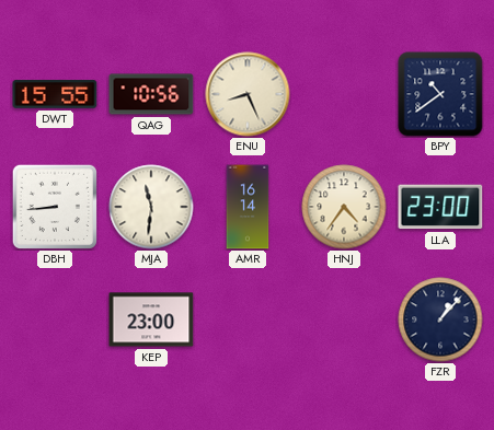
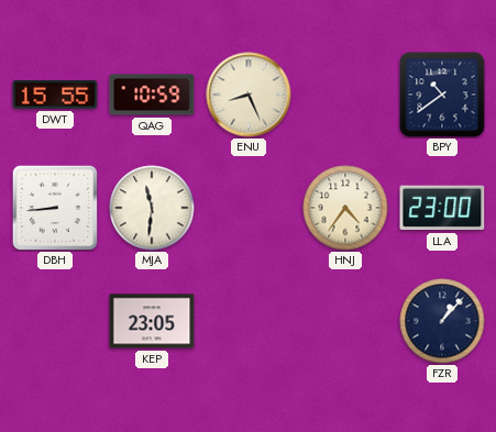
QAG: 10:56 -> 10:59
AMR: 16:14 -> none
KEP: 23:00 -> 23:05
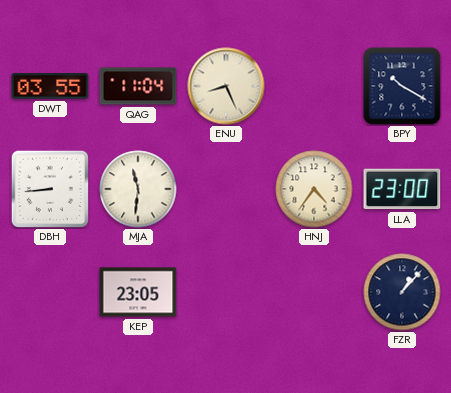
DWT: 15:55 -> 03:55
QAG: 10:59 -> 11:04
BPY: 10:39 -> 10:20
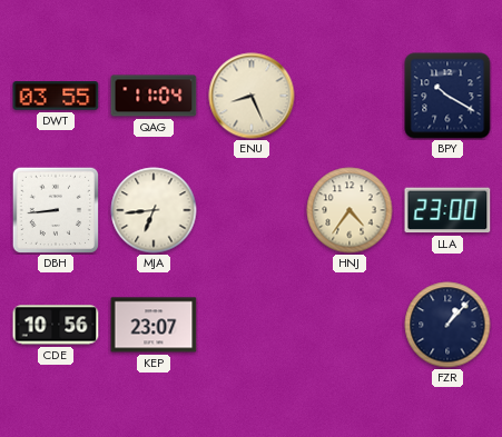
MJA: 11:31 -> 6:44
CDE: none -> 10:56
KEP: 23:05 -> 23:07
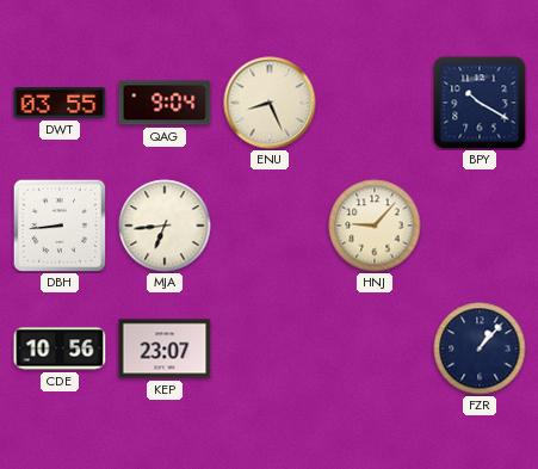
QAG: 11:04 -> 9:04
HNJ: 4:36 -> 9:07
LLA: 23:00 -> none
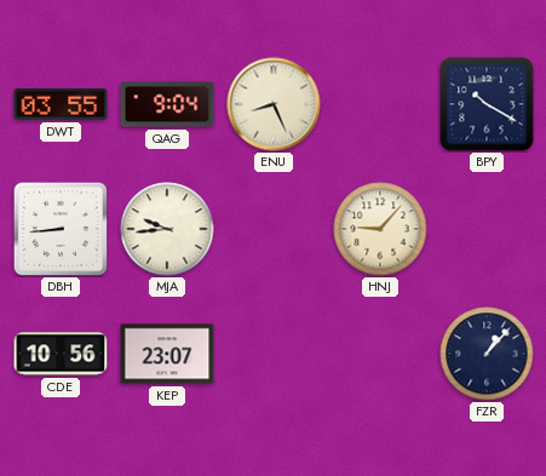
MJA: 6:44 -> 9:44
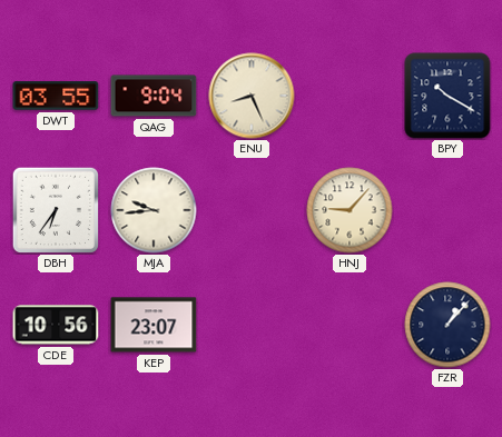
DBH: 8:44 -> 6:36
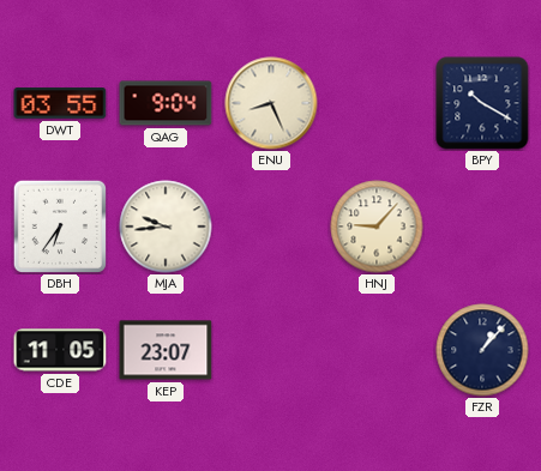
CDE: 10:56 -> 11:05
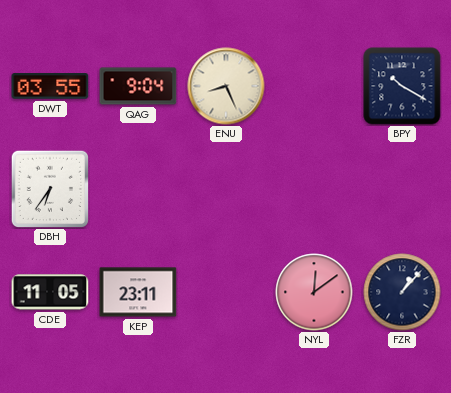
MJA: 9:44 -> none
HNJ: 9:07 -> none
KEP: 23:07 -> 23:11
NYL: none -> 12:09
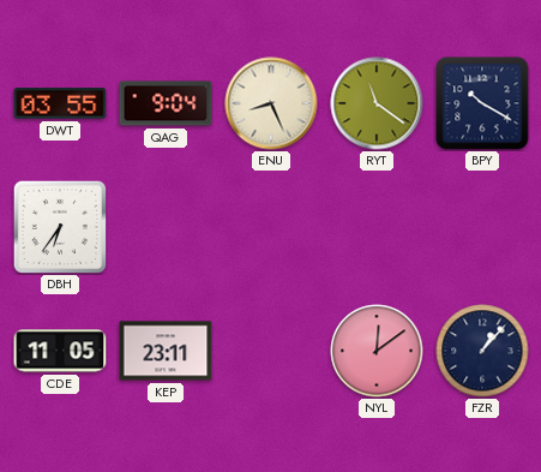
RYT: none -> 11:21
